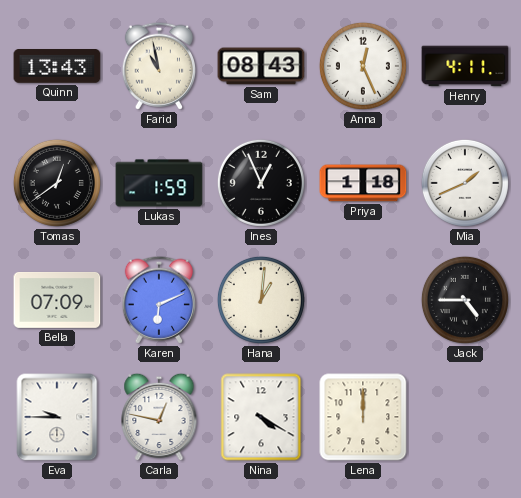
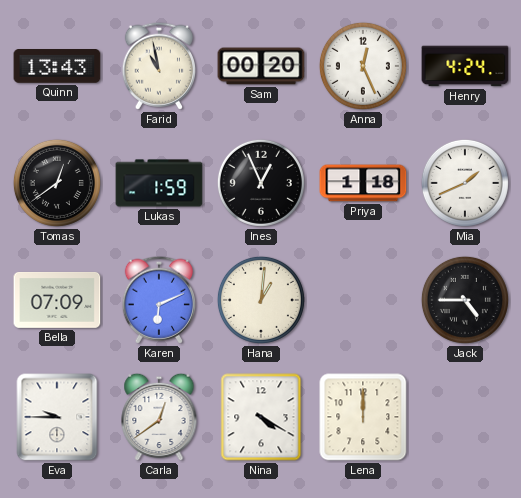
Sam: 08:43 -> 00:20
Henry: 4:11 -> 4:24
Carla: 12:47 -> 12:39
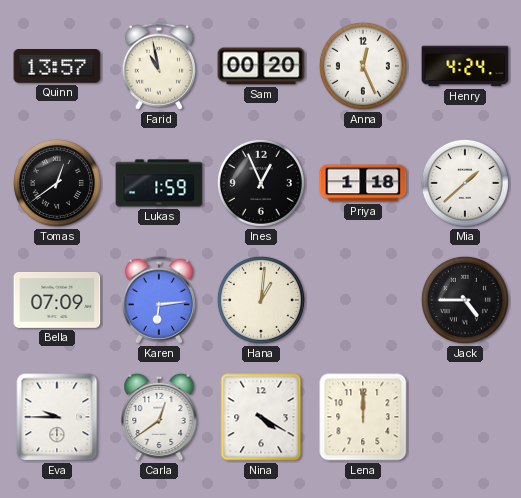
Quinn: 13:43 -> 13:57
Mia: 1:41 -> 1:38
Karen: 6:11 -> 6:14
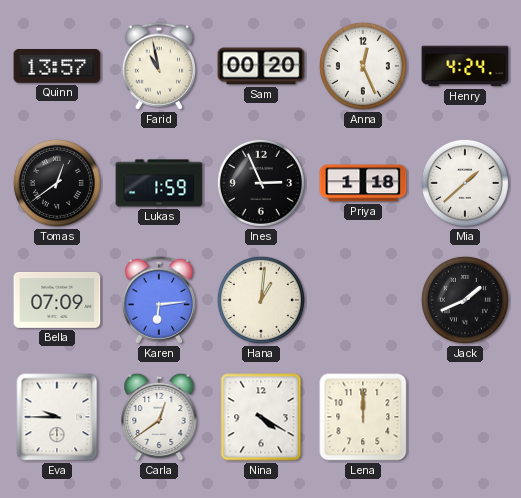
Ines: 12:56 -> 2:56
Jack: 4:45 -> 1:41
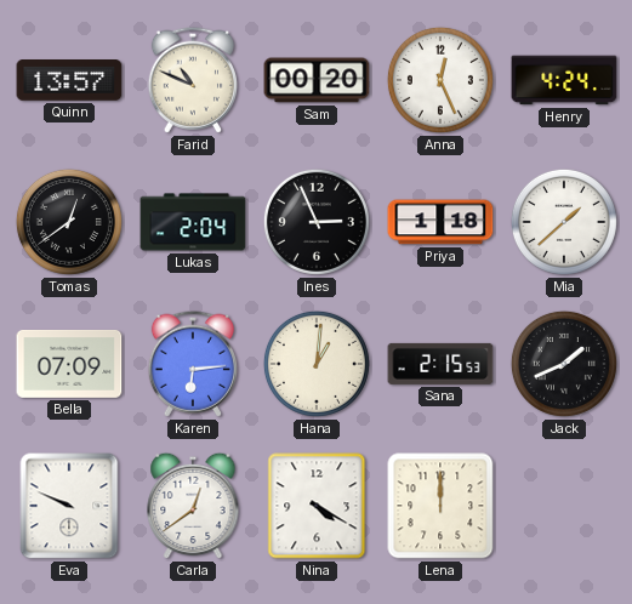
Farid: 10:58 -> 10:49
Lukas: 1:59 -> 2:04
Sana: none -> 2:15
Eva: 9:45 -> 9:49
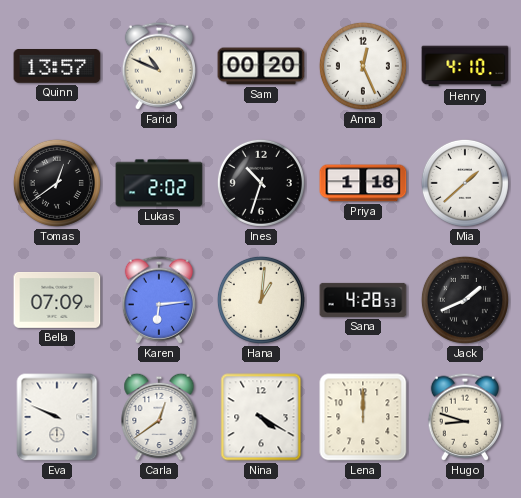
Henry: 4:24 -> 4:10
Lukas: 2:04 -> 2:02
Ines: 2:56 -> 10:33
Sana: 2:15 -> 4:28
Hugo: none -> 8:48
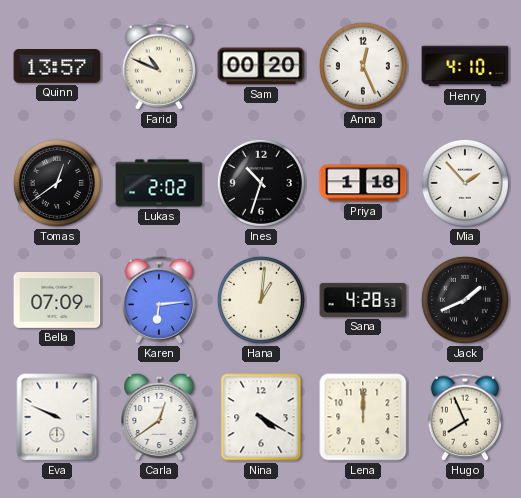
Mia: 1:38 -> 1:53
Hugo: 8:48 -> 7:56
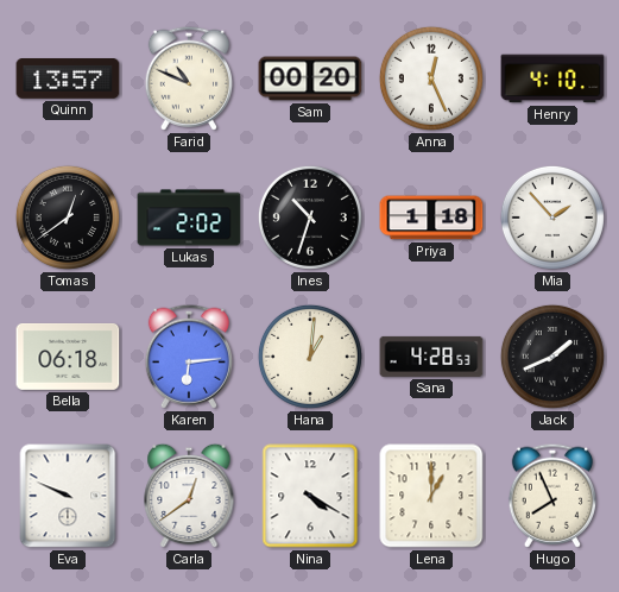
Bella: 07:09 -> 06:18
Lena: 12:00 -> 1:00
